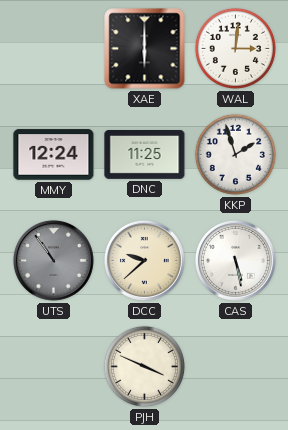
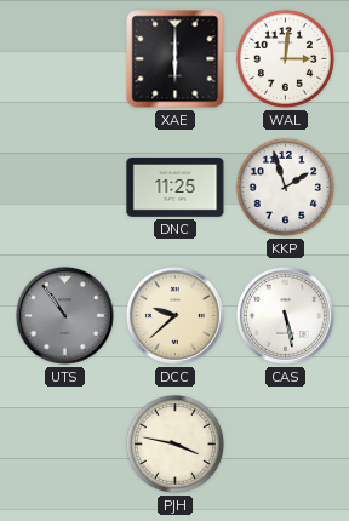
MMY: 12:24 -> none
PJH: 3:49 -> 3:47
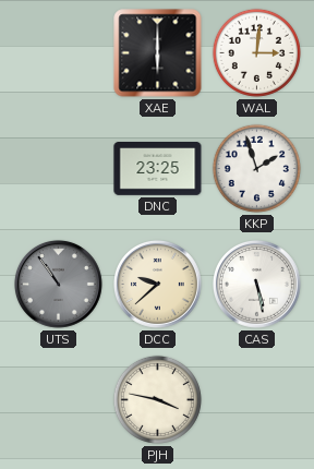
DNC: 11:25 -> 23:25
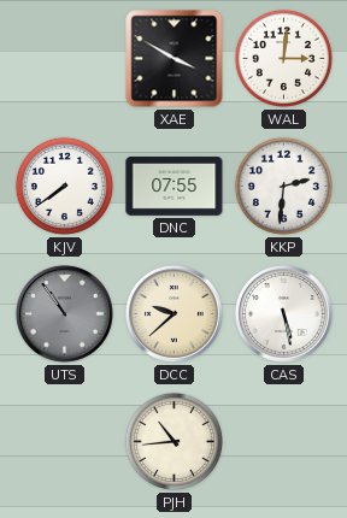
XAE: 6:00 -> 3:50
KJV: none -> 7:39
DNC: 23:25 -> 07:55
KKP: 1:57 -> 2:31
PJH: 3:47 -> 10:44
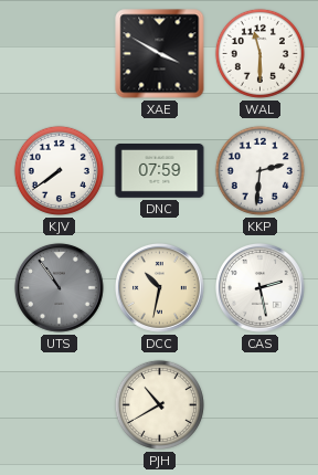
WAL: 3:01 -> 11:30
DNC: 07:55 -> 07:59
DCC: 9:38 -> 10:32
CAS: 5:28 -> 2:28
PJH: 10:44 -> 10:40
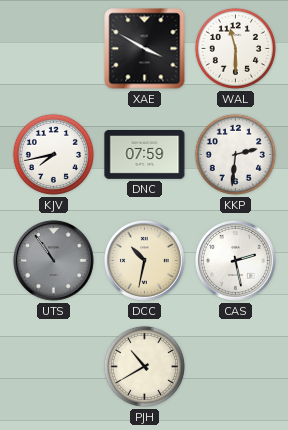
KJV: 7:39 -> 7:43
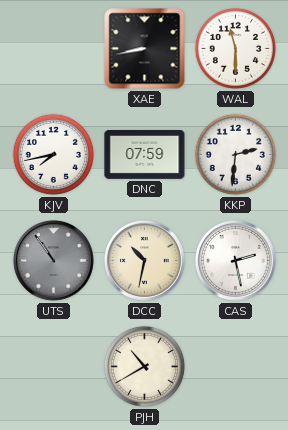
XAE: 3:50 -> 8:43
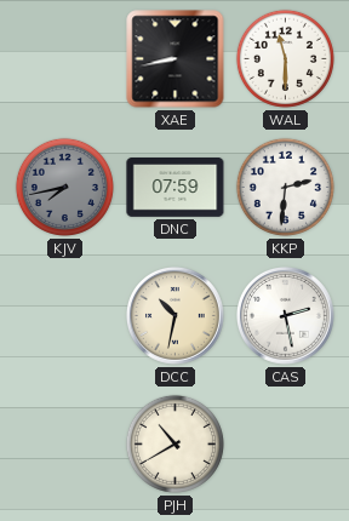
KJV dial: white -> grey
UTS: 10:54 -> none
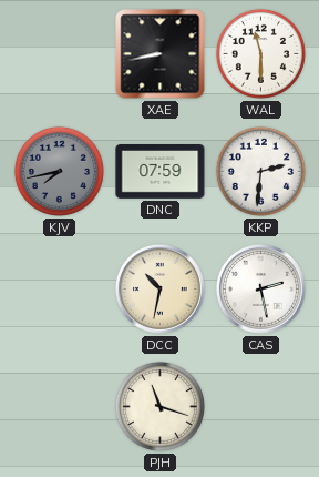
PJH: 10:40 -> 11:18
